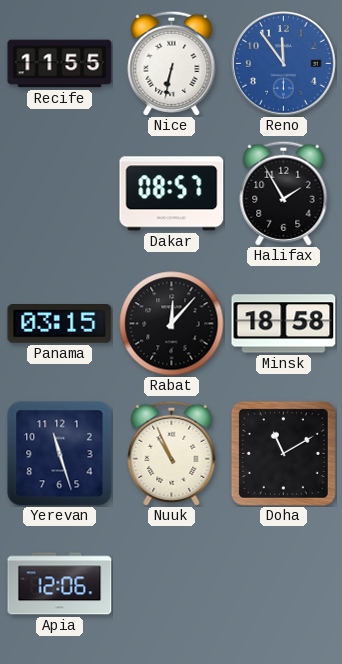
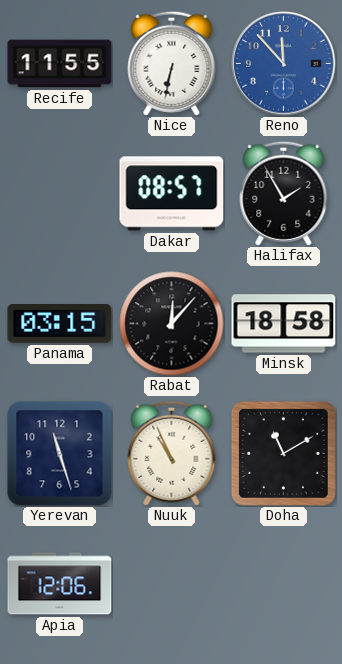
Reno: 11:54 -> 11:53
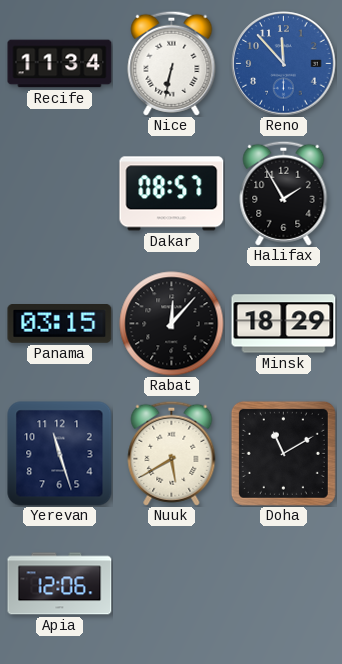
Recife: 11:55 -> 11:34
Minsk: 18:58 -> 18:29
Nuuk: 10:56 -> 5:40
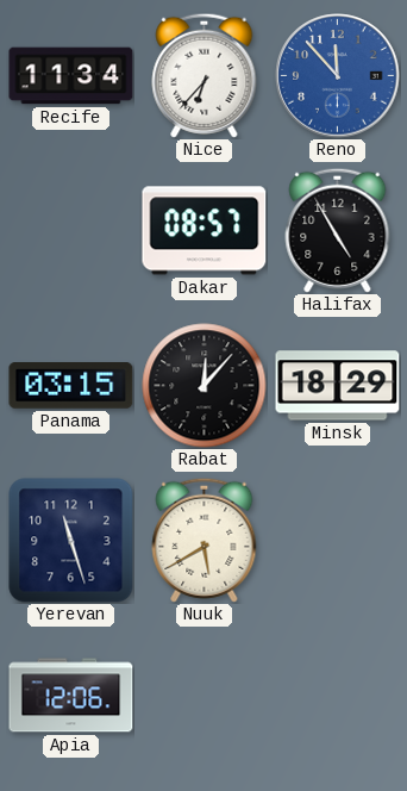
Nice: 6:32 -> 6:37
Halifax: 1:55 -> 4:55
Doha: 11:10 -> none
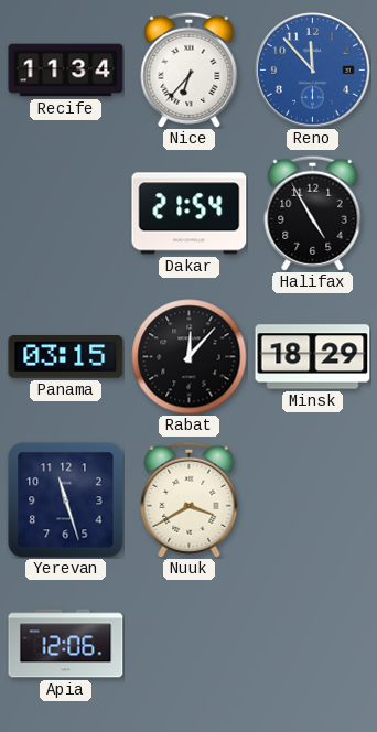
Dakar: 08:57 -> 21:54
Nuuk: 5:40 -> 3:40
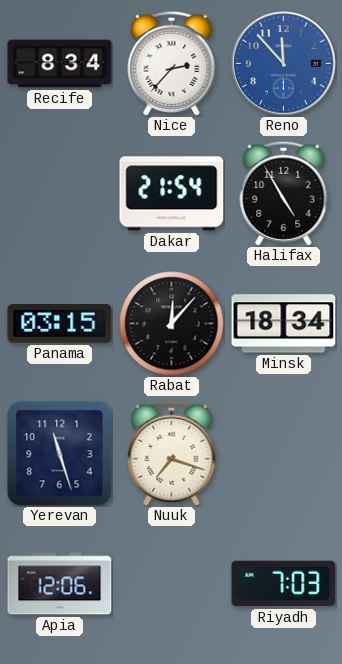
Recife: 11:34 -> 8:34
Nice: 6:37 -> 2:37
Minsk: 18:29 -> 18:34
Nuuk: 3:40 -> 7:18
Riyadh: none -> 7:03
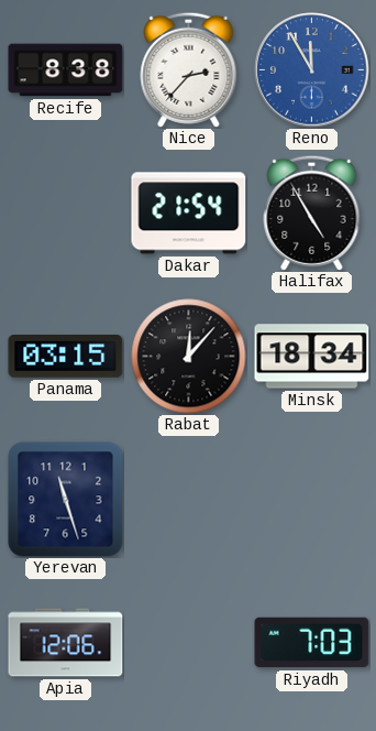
Recife: 8:34 -> 8:38
Reno: 11:53 -> 11:55
Nuuk: 7:18 -> none
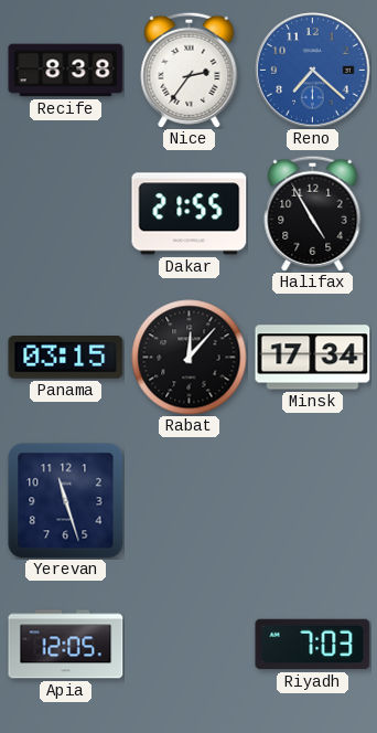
Nice: 2:37 -> 2:36
Reno: 11:55 -> 7:22
Dakar: 21:54 -> 21:55
Minsk: 18:34 -> 17:34
Apia: 12:06 -> 12:05
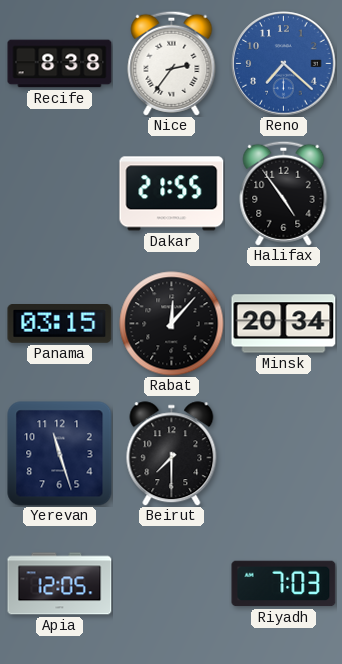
Halifax: 4:55 -> 4:54
Minsk: 17:34 -> 20:34
Beirut: none -> 7:30
